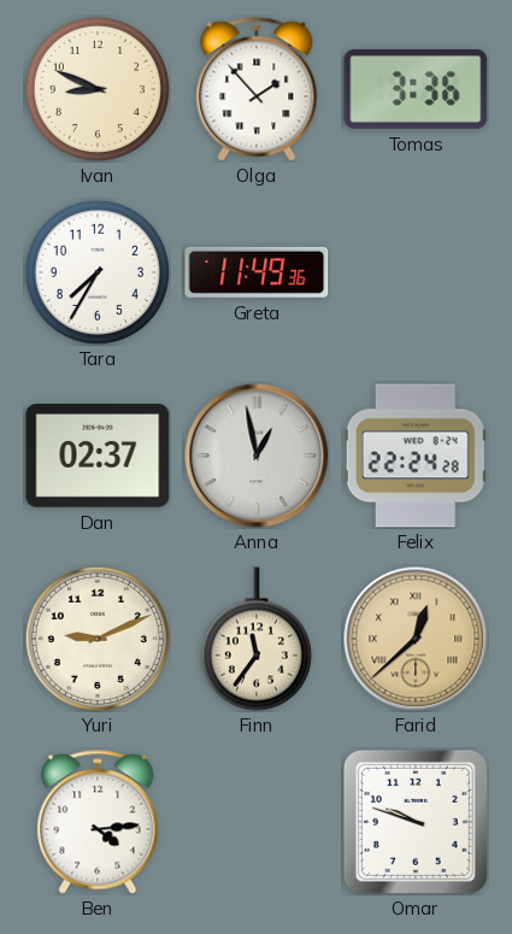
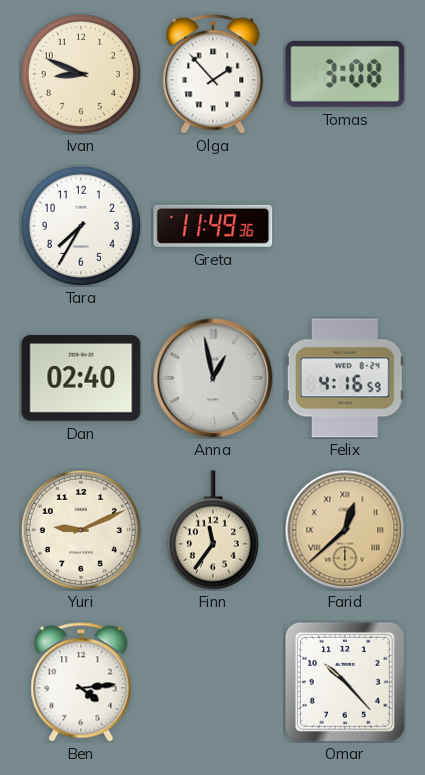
Tomas: 3:36 -> 3:08
Dan: 02:37 -> 02:40
Felix: 22:24 -> 4:16
Omar: 9:48 -> 10:23
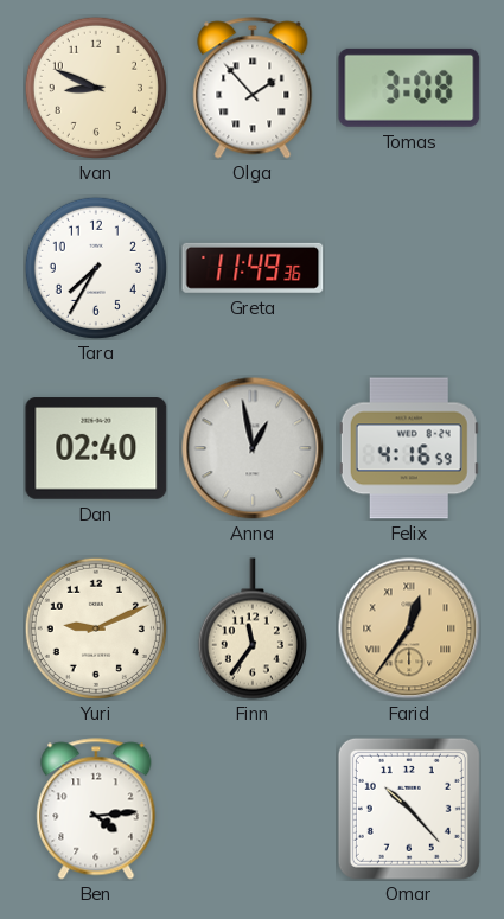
Farid: 12:38 -> 12:36
